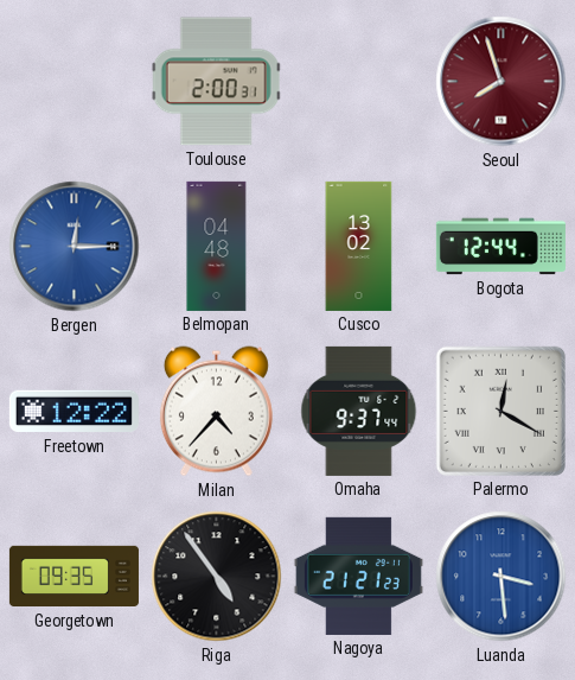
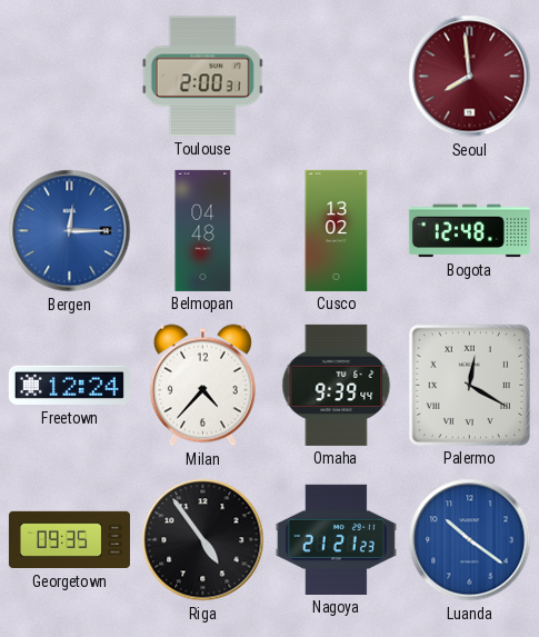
Seoul: 7:57 -> 7:59
Bogota: 12:44 -> 12:48
Freetown: 12:22 -> 12:24
Omaha: 9:37 -> 9:39
Luanda: 3:29 -> 10:21
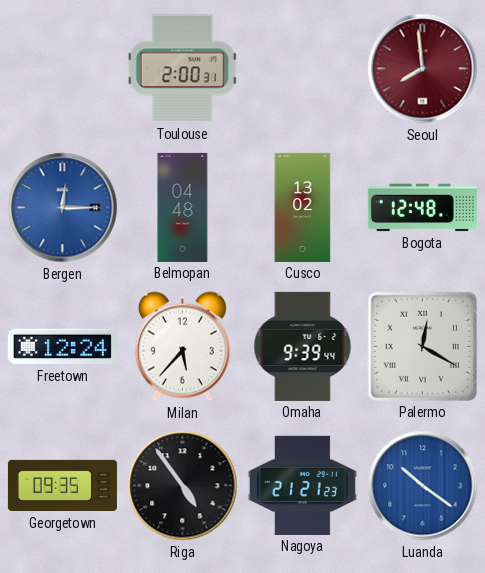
Milan: 4:37 -> 5:37
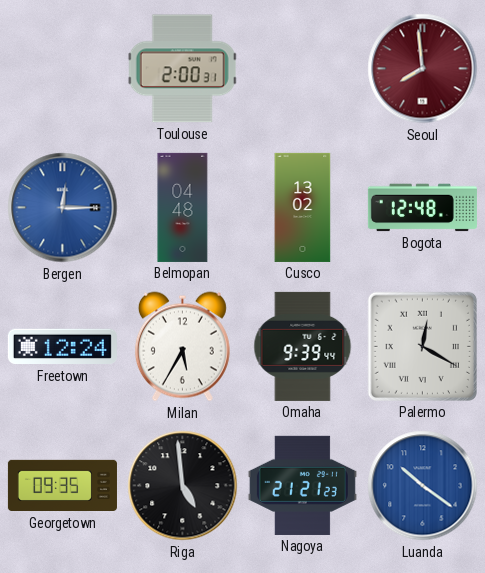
Milan: 5:37 -> 5:35
Riga: 4:54 -> 4:59
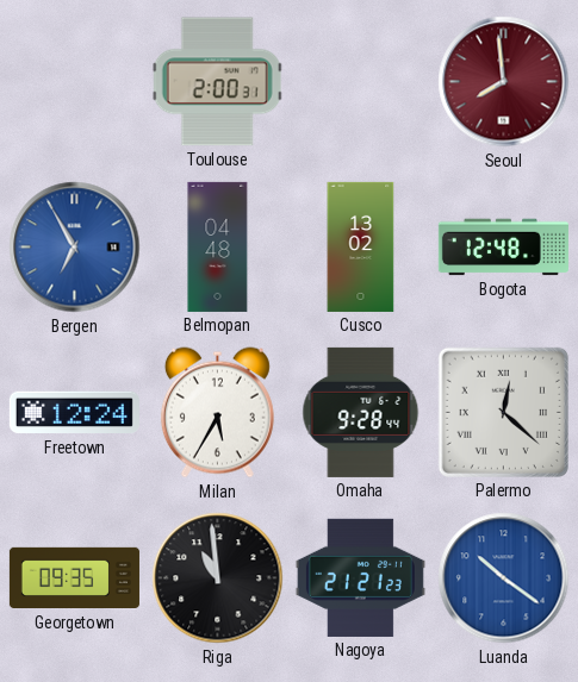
Bergen: 12:15 -> 6:55
Omaha: 9:39 -> 9:28
Palermo: 12:20 -> 12:22
Riga: 4:59 -> 10:59
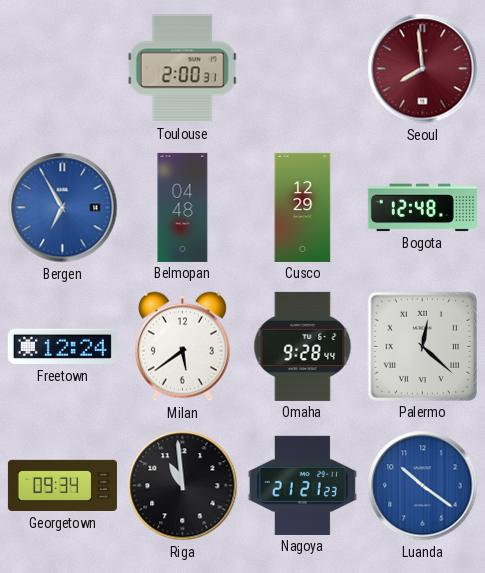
Cusco: 13:02 -> 12:29
Milan: 5:35 -> 5:39
Georgetown: 09:35 -> 09:34
